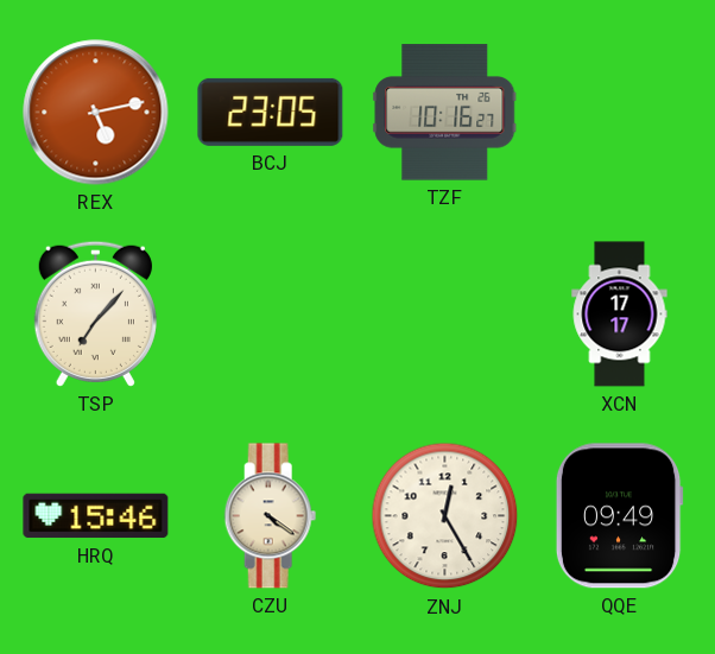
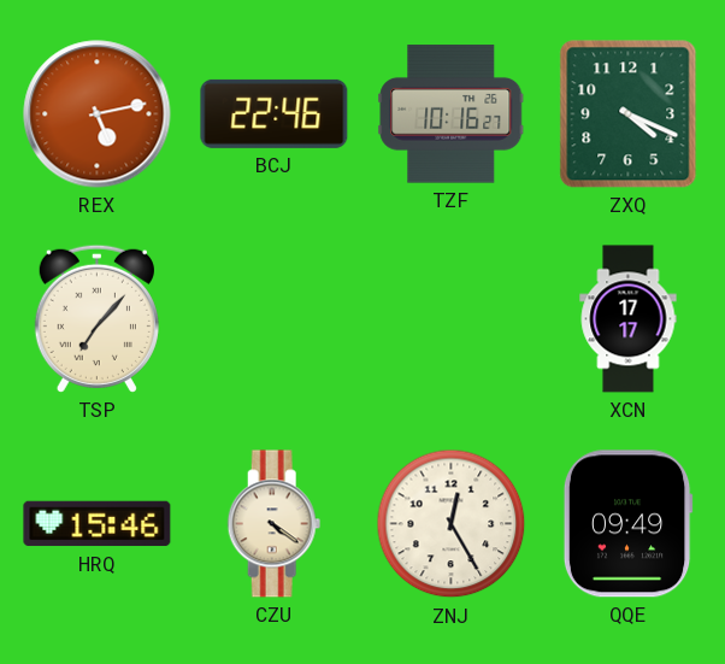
BCJ: 23:05 -> 22:46
ZXQ: none -> 4:19
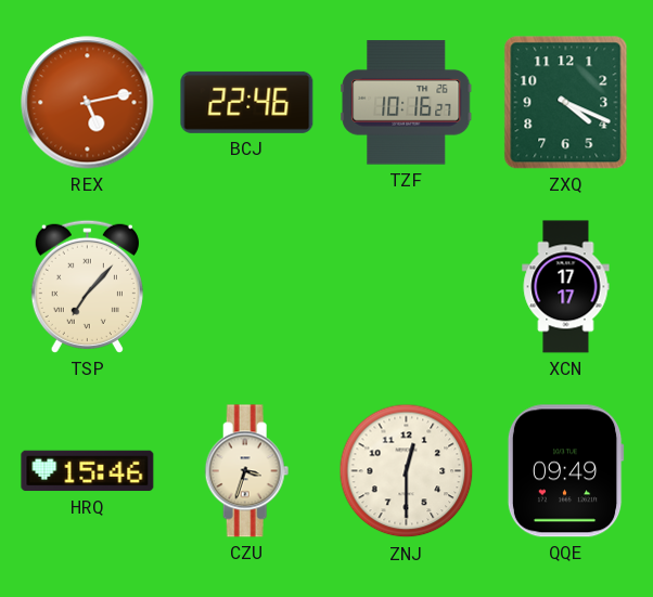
CZU: 4:21 -> 3:33
ZNJ: 12:25 -> 12:30
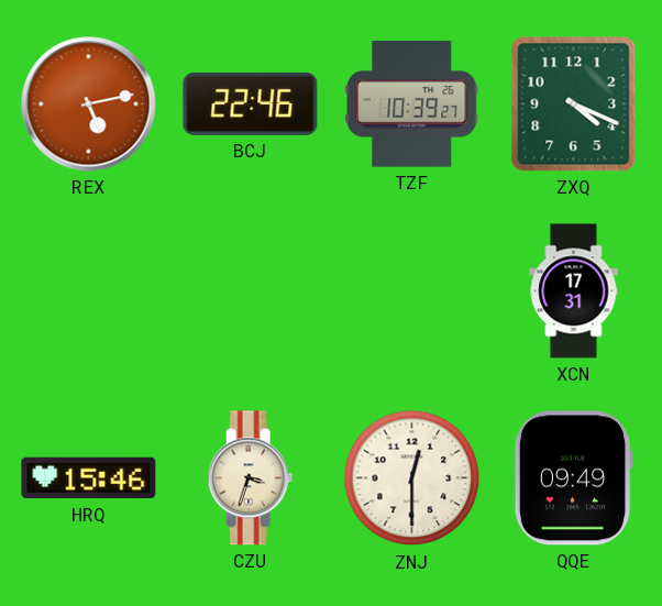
TZF: 10:16 -> 10:39
TSP: 7:07 -> none
XCN: 17:17 -> 17:31
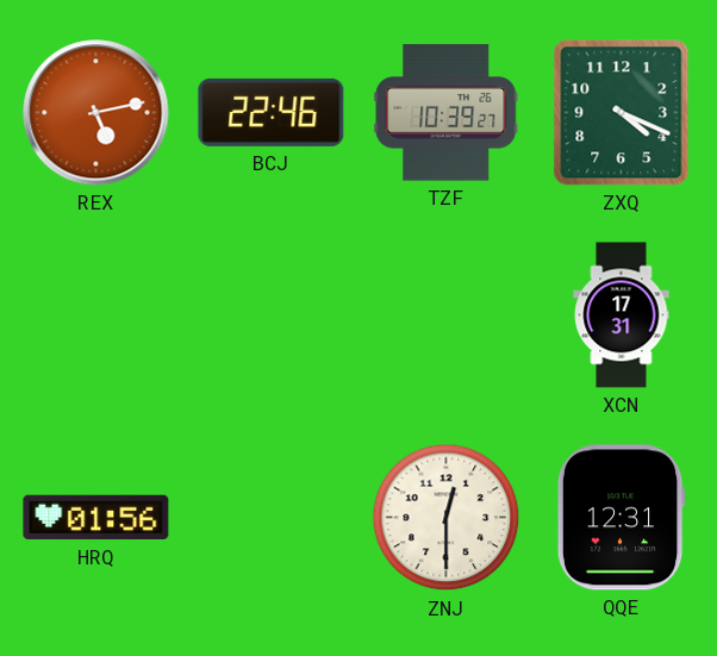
HRQ: 15:46 -> 01:56
CZU: 3:33 -> none
QQE: 09:49 -> 12:31
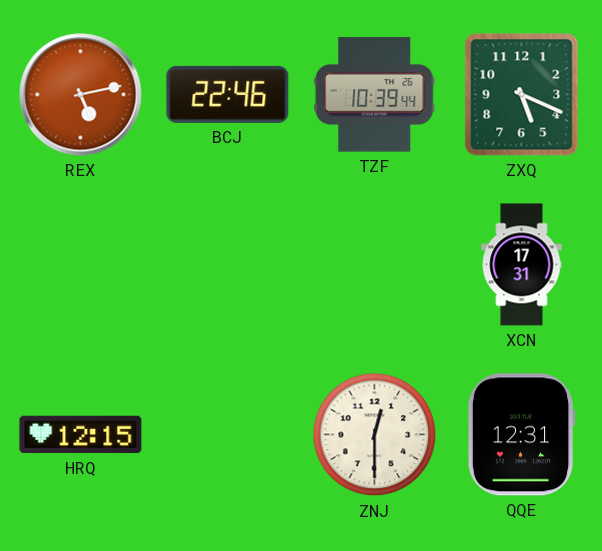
TZF: 10:39:27 -> 10:39:44
ZXQ: 4:19 -> 5:19
HRQ: 01:56 -> 12:15
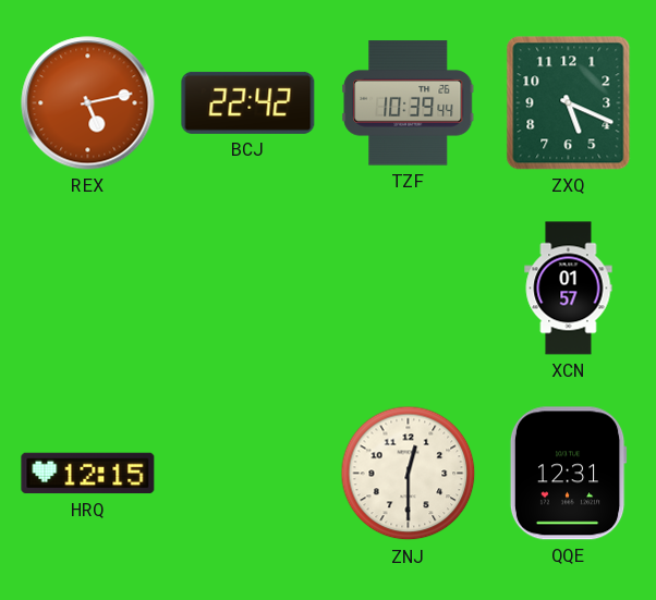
BCJ: 22:46 -> 22:42
XCN: 17:31 -> 01:57
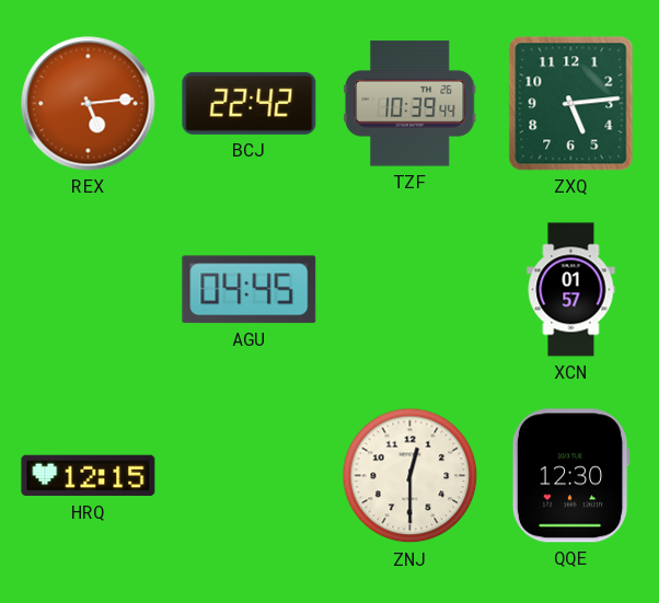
REX: 5:13 -> 5:14
ZXQ: 5:19 -> 5:14
AGU: none -> 04:45
QQE: 12:31 -> 12:30
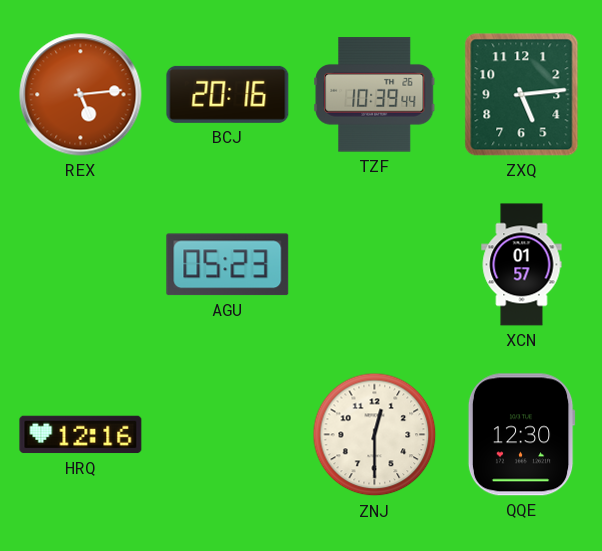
BCJ: 22:42 -> 20:16
AGU: 04:45 -> 05:23
HRQ: 12:15 -> 12:16
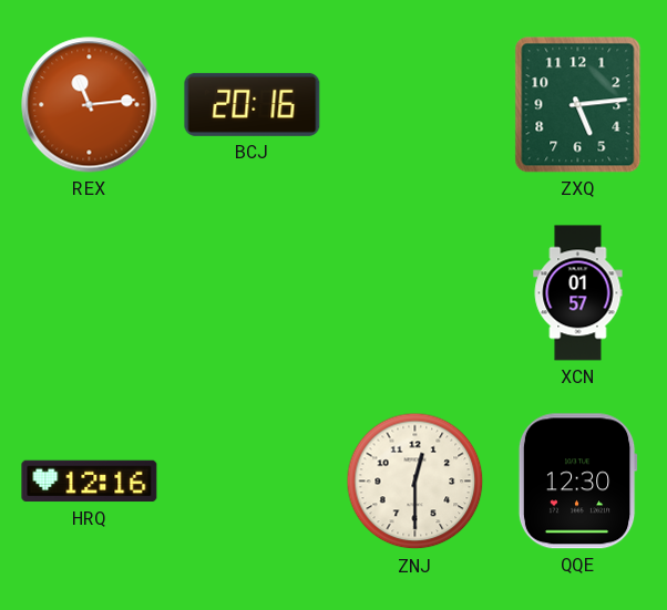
REX: 5:14 -> 11:14
TZF: 10:39 -> none
AGU: 05:23 -> none
